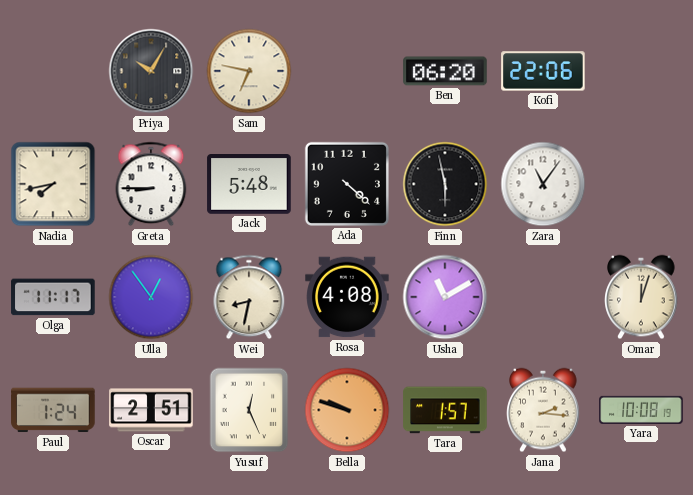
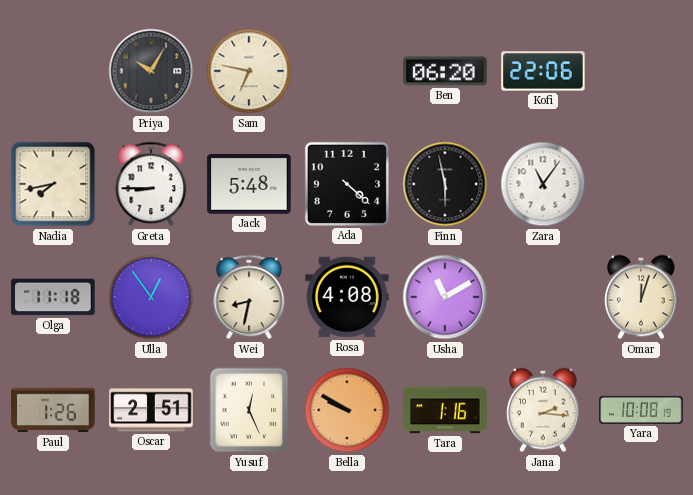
Olga: 11:17 -> 11:18
Paul: 1:24 -> 1:26
Bella: 9:48 -> 9:50
Tara: 1:57 -> 1:16
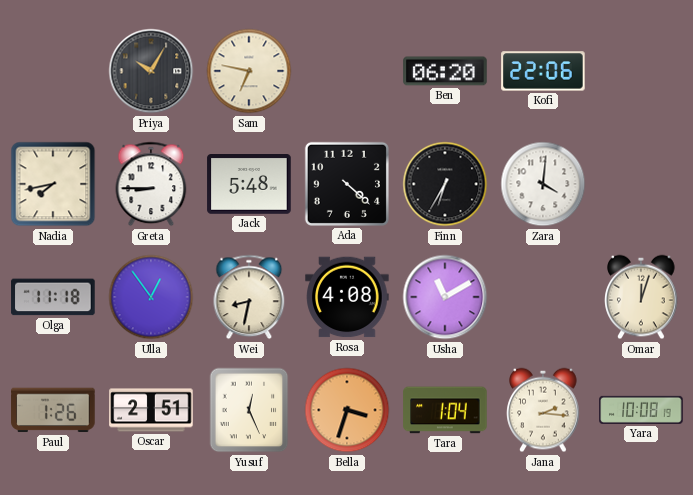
Finn: 5:58 -> 6:35
Zara: 11:06 -> 4:01
Bella: 9:50 -> 3:33
Tara: 1:16 -> 1:04
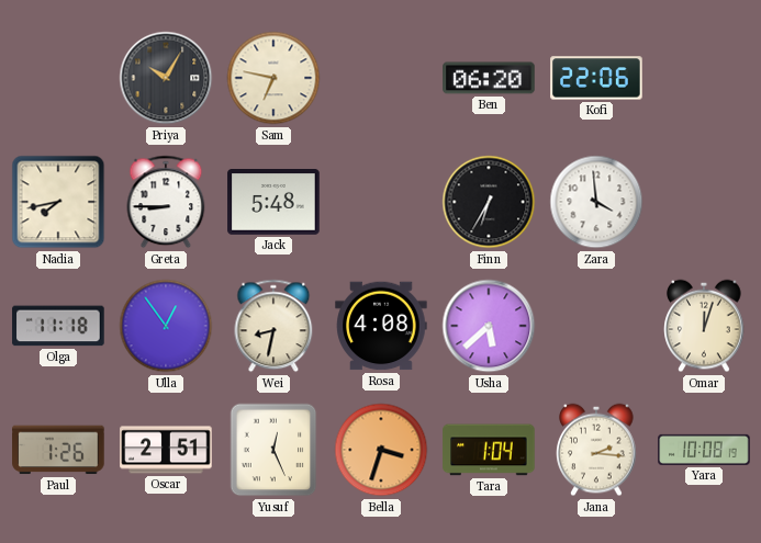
Ada: 4:22 -> none
Zara: 4:01 -> 3:59
Usha: 11:10 -> 5:38
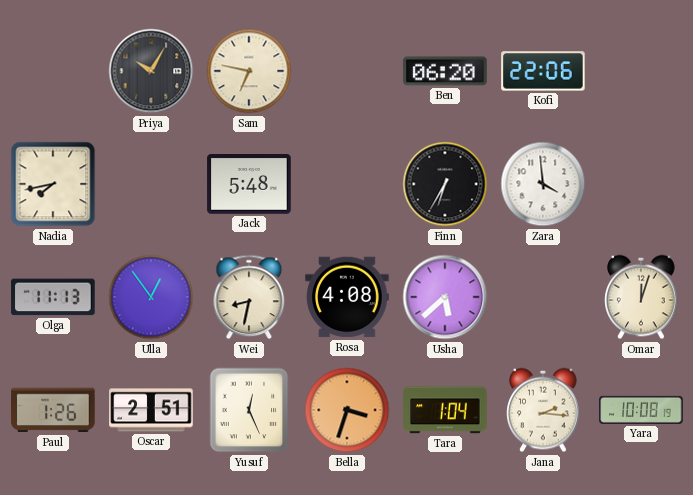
Greta: 8:45 -> none
Olga: 11:18 -> 11:13
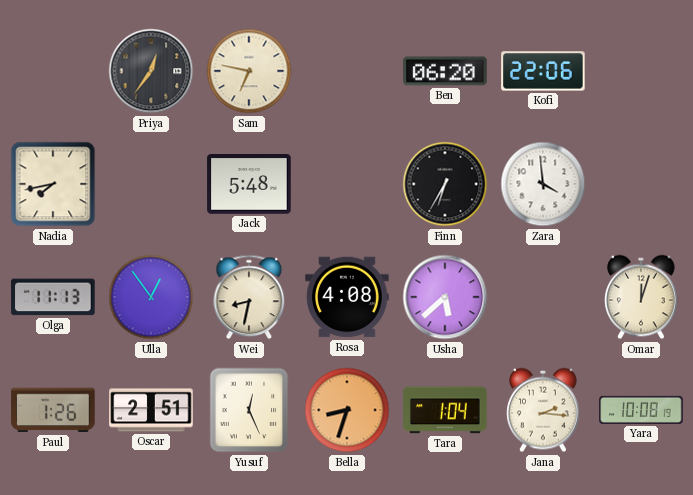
Priya: 10:05 -> 12:36
Bella: 3:33 -> 8:33
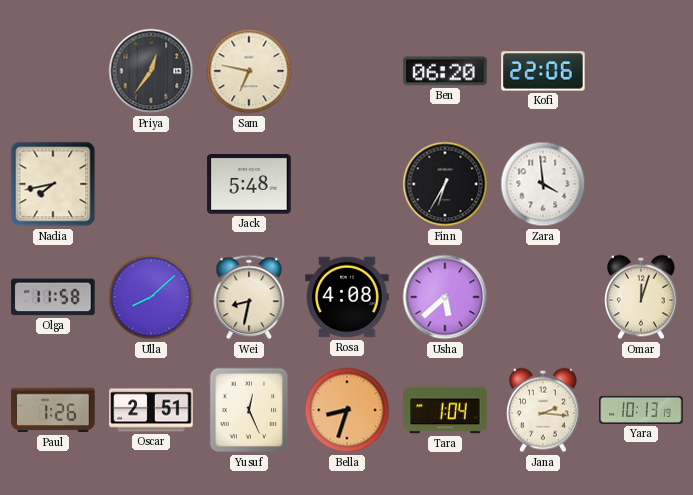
Olga: 11:13 -> 11:58
Ulla: 12:54 -> 8:08
Yara: 10:08 -> 10:13
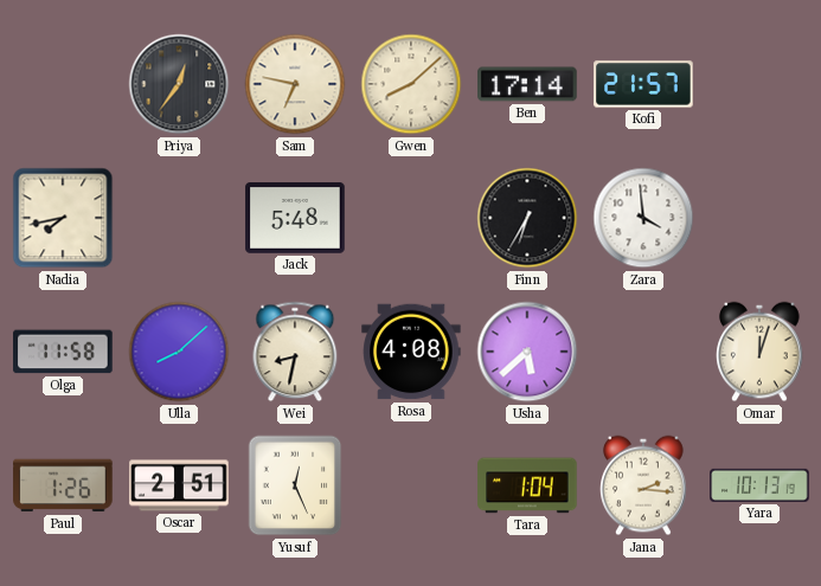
Gwen: none -> 8:08
Ben: 06:20 -> 17:14
Kofi: 22:06 -> 21:57
Bella: 8:33 -> none
